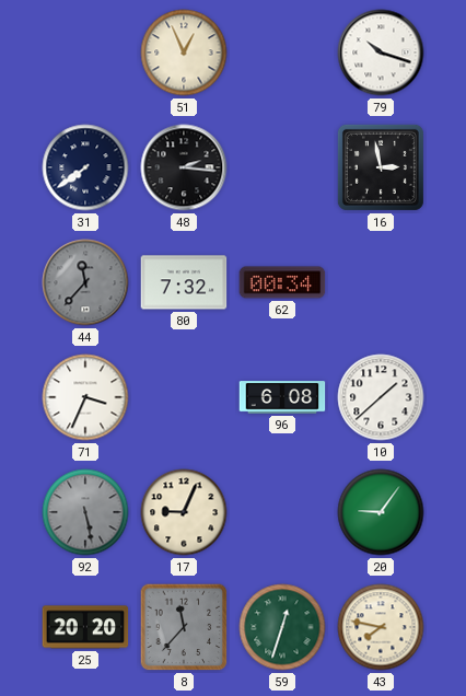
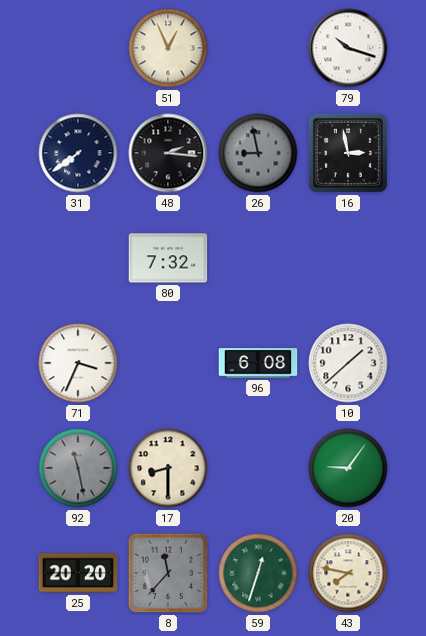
26: none -> 8:58
44: 11:37 -> none
62: 00:34 -> none
92: 5:28 -> 11:28
17: 9:04 -> 8:30
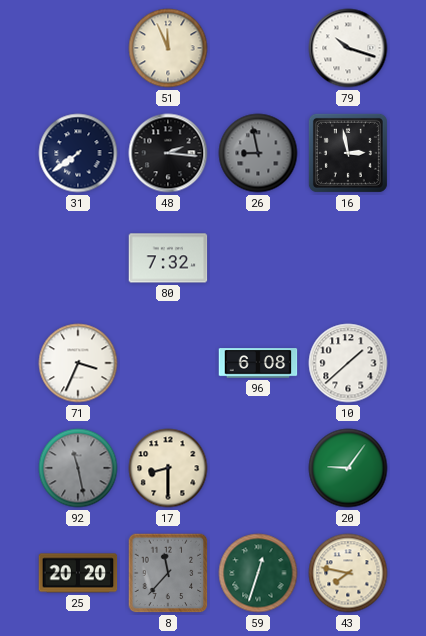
51: 12:56 -> 11:56
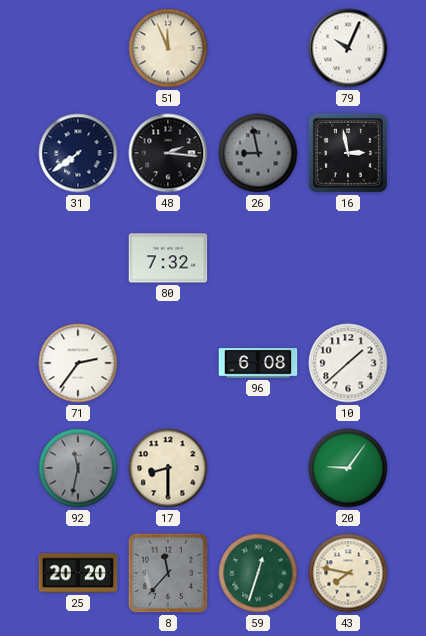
79: 10:18 -> 10:04
71: 3:34 -> 2:36
92: 11:28 -> 11:32
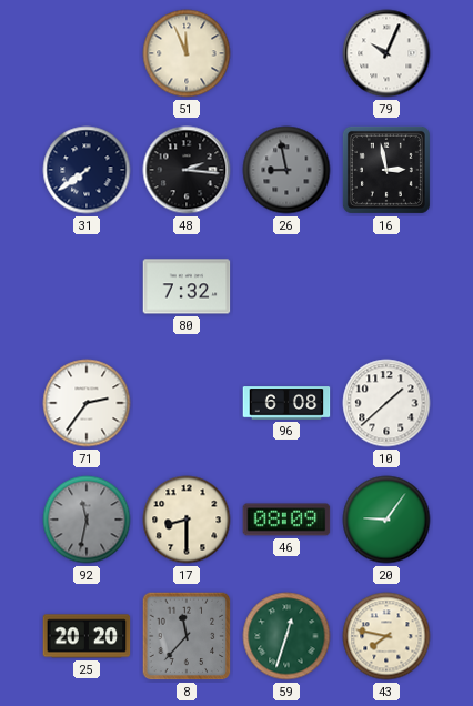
46: none -> 08:09
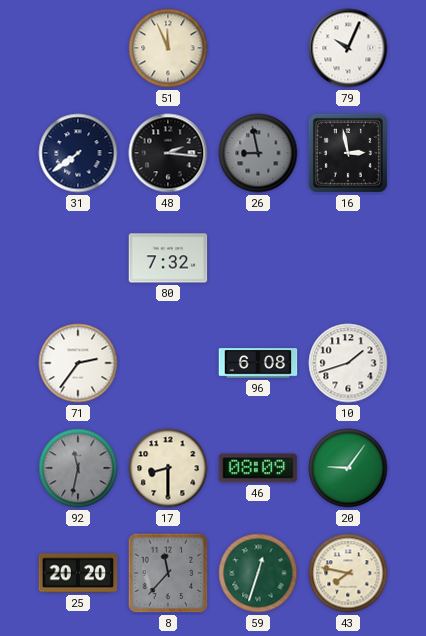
10: 1:38 -> 1:42
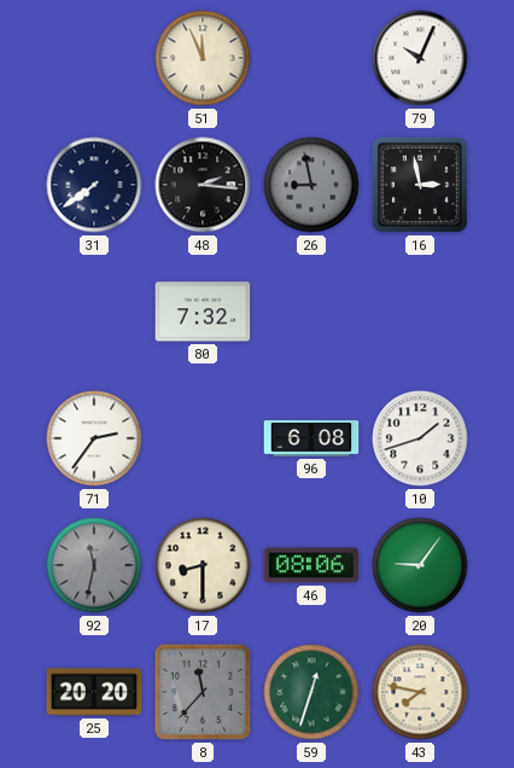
46: 08:09 -> 08:06
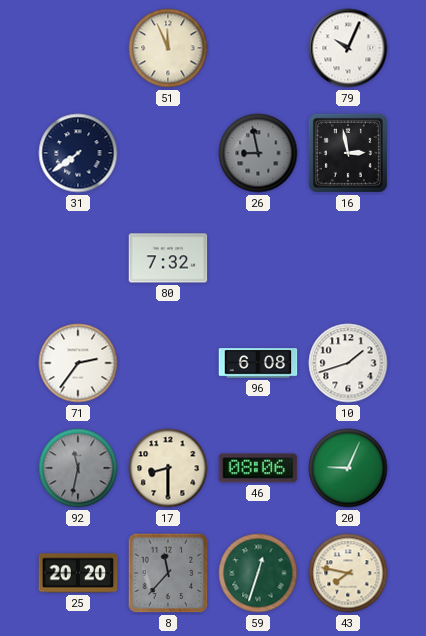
48: 2:16 -> none
20: 9:06 -> 9:04
